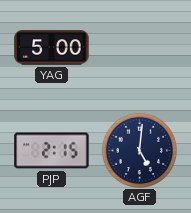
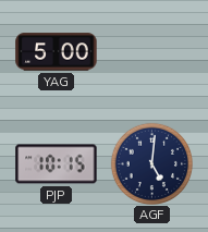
PJP: 2:15 -> 10:15
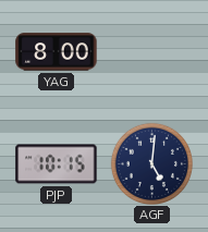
YAG: 5:00 -> 8:00
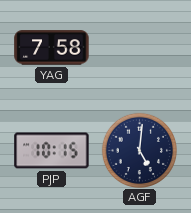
YAG: 8:00 -> 7:58
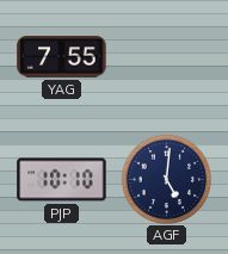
YAG: 7:58 -> 7:55
PJP: 10:15 -> 10:10
